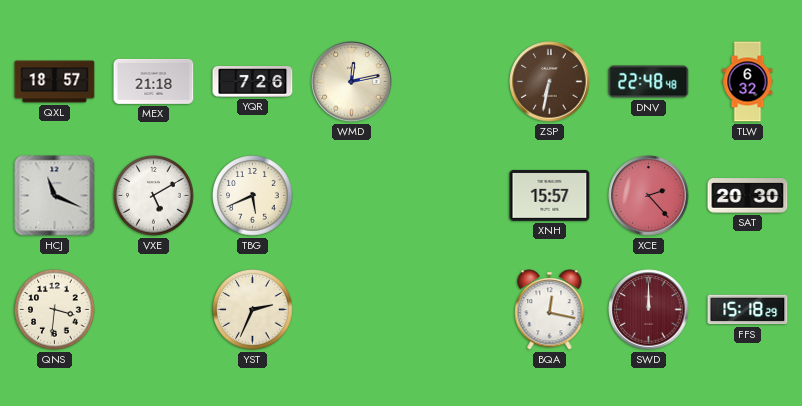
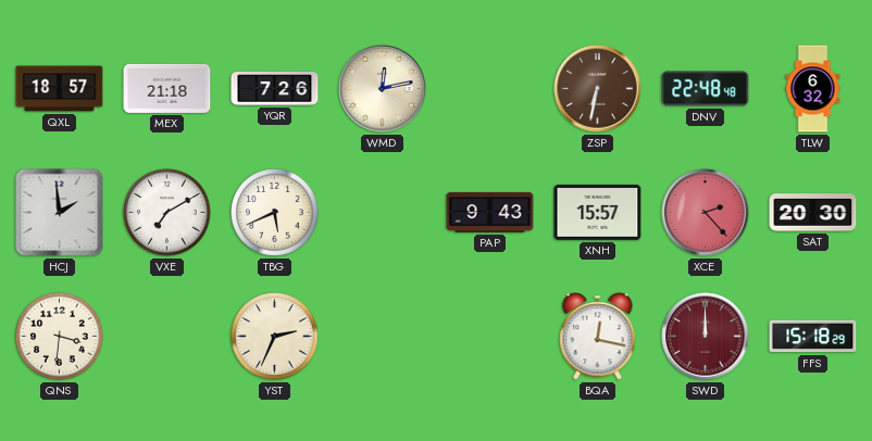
HCJ: 11:19 -> 1:59
VXE: 5:10 -> 7:10
PAP: none -> 9:43
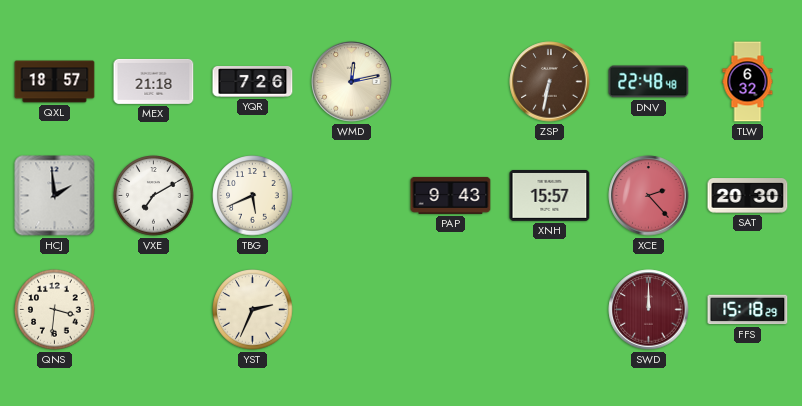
BQA: 12:17 -> none
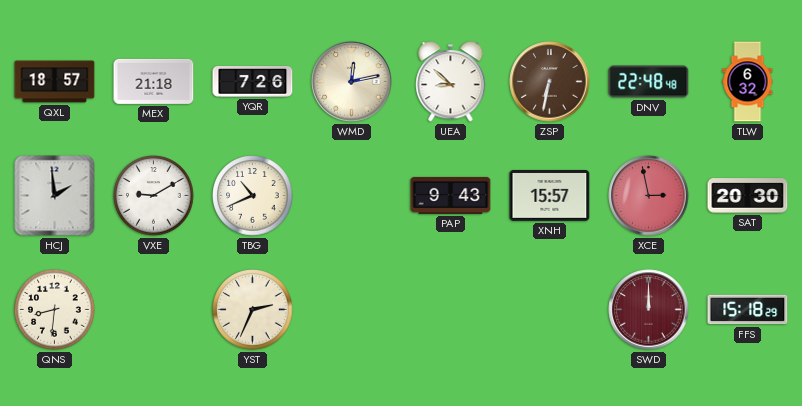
UEA: none -> 8:52
VXE: 7:10 -> 9:10
TBG: 5:41 -> 10:41
XCE: 2:23 -> 2:58
QNS: 3:31 -> 8:31
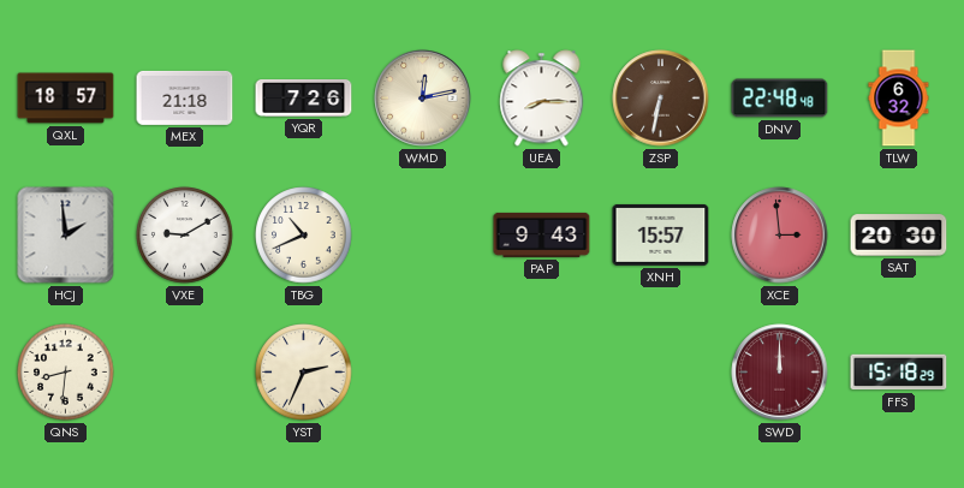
UEA: 8:52 -> 8:15
XCE: 2:58 -> 2:59
